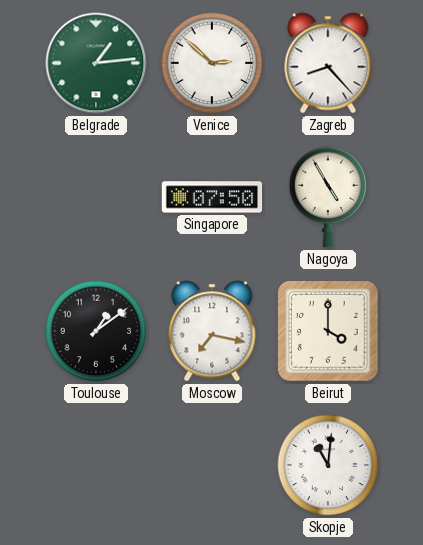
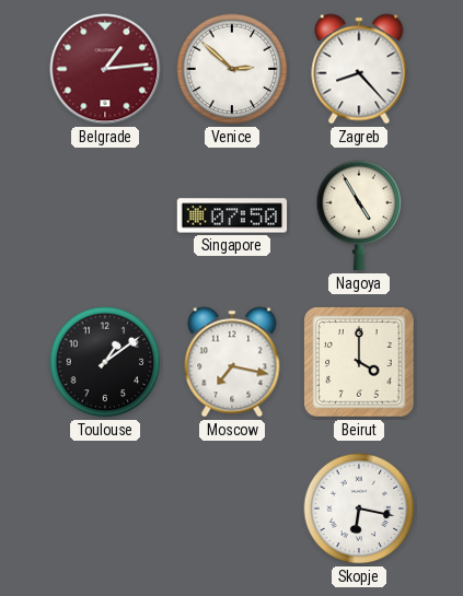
Belgrade dial: green -> burgundy
Skopje: 11:01 -> 6:17
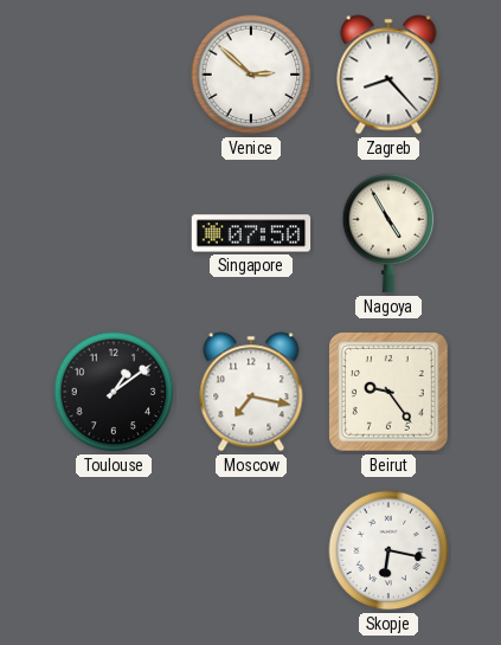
Belgrade: 1:14 -> none
Beirut: 4:00 -> 9:24
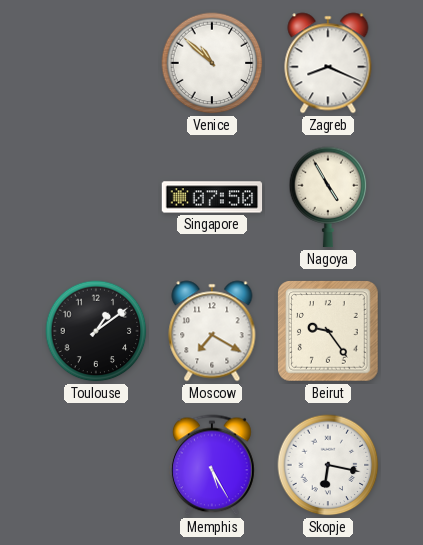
Venice: 2:52 -> 10:52
Zagreb: 8:23 -> 8:19
Moscow: 7:17 -> 7:20
Memphis: none -> 5:25
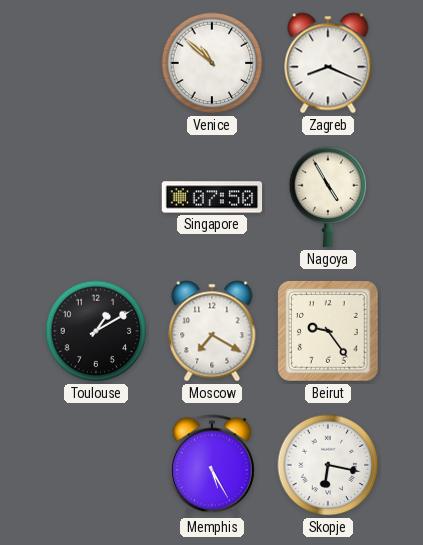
Toulouse: 1:09 -> 1:10
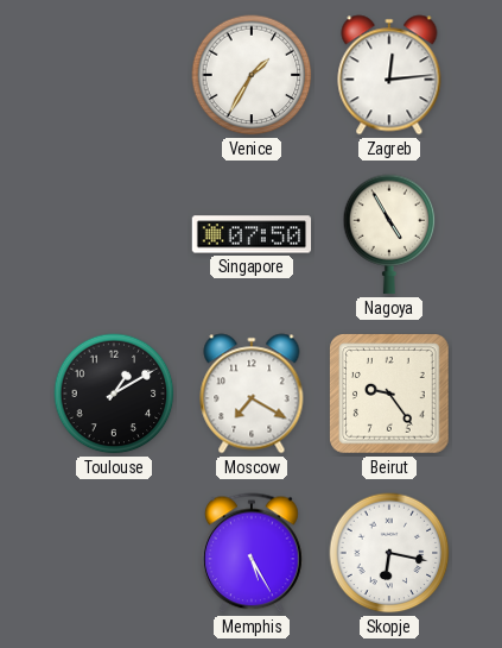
Venice: 10:52 -> 1:35
Zagreb: 8:19 -> 12:14
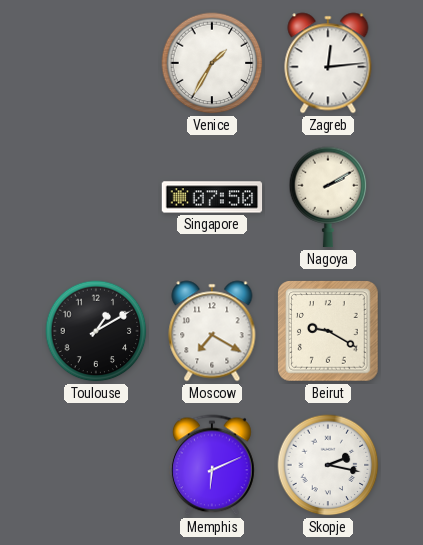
Nagoya: 4:55 -> 2:10
Beirut: 9:24 -> 9:20
Memphis: 5:25 -> 6:11
Skopje: 6:17 -> 2:17
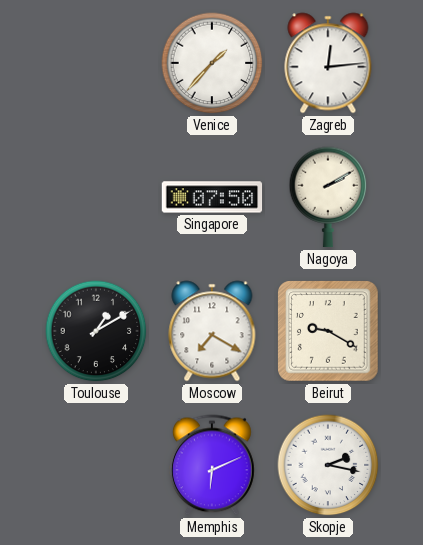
Venice: 1:35 -> 1:37
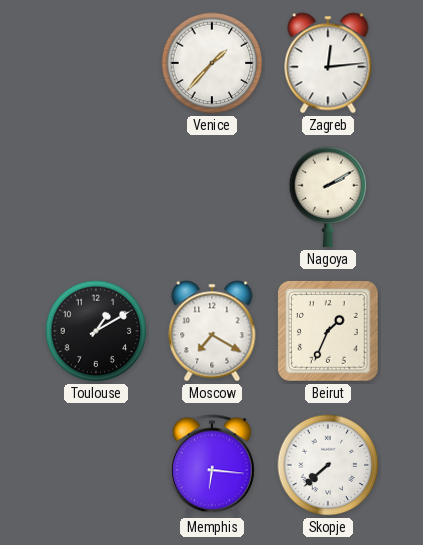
Singapore: 07:50 -> none
Beirut: 9:20 -> 1:34
Memphis: 6:11 -> 6:16
Skopje: 2:17 -> 7:38
